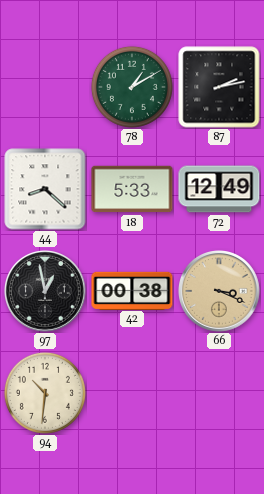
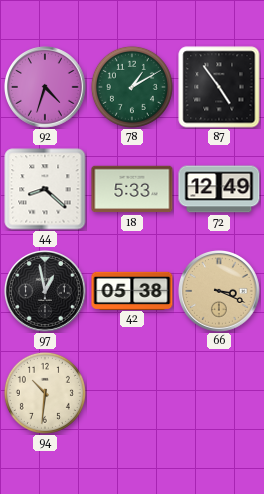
92: none -> 4:33
87: 2:13 -> 4:54
42: 00:38 -> 05:38
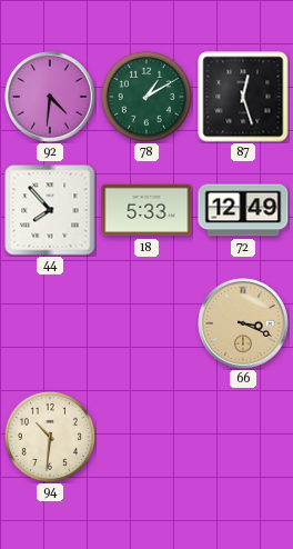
92: 4:33 -> 4:31
87: 4:54 -> 12:27
44: 8:22 -> 7:53
97: 12:58 -> none
42: 05:38 -> none
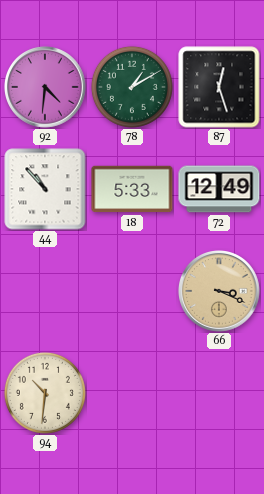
44: 7:53 -> 10:53
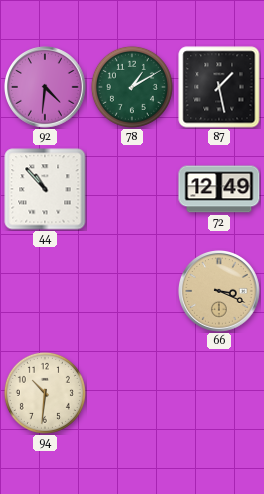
87: 12:27 -> 1:28
18: 5:33 -> none
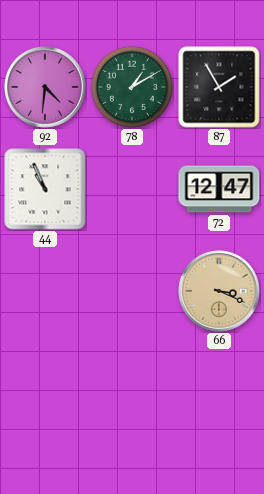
87: 1:28 -> 1:55
44: 10:53 -> 10:56
72: 12:49 -> 12:47
94: 10:31 -> none
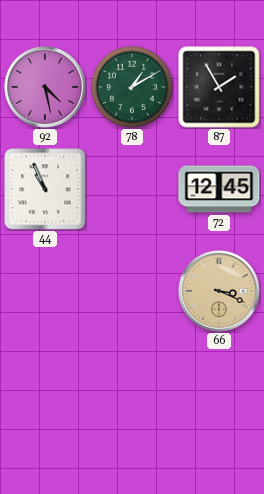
92: 4:31 -> 4:28
72: 12:47 -> 12:45
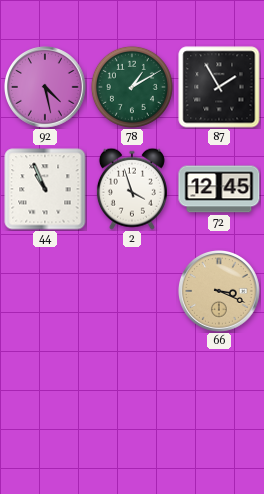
2: none -> 3:57
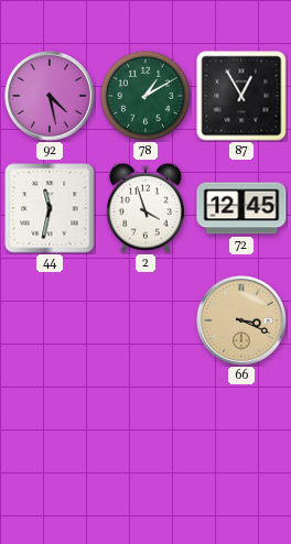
87: 1:55 -> 12:55
44: 10:56 -> 11:32
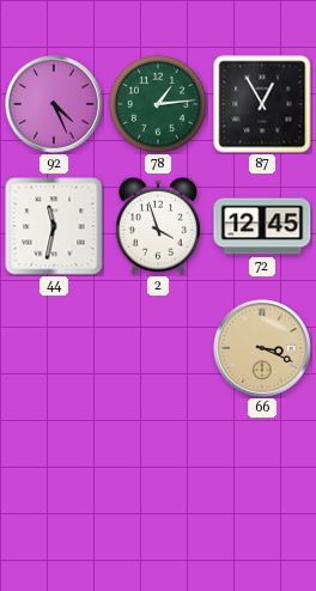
92: 4:28 -> 4:26
78: 1:10 -> 1:14
